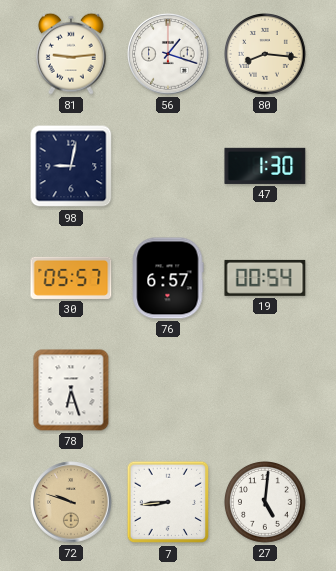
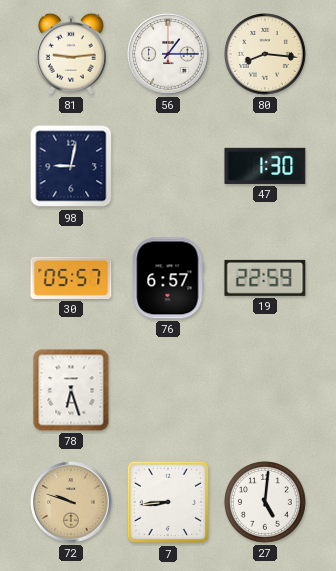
56: 1:18 -> 1:15
19: 00:54 -> 22:59
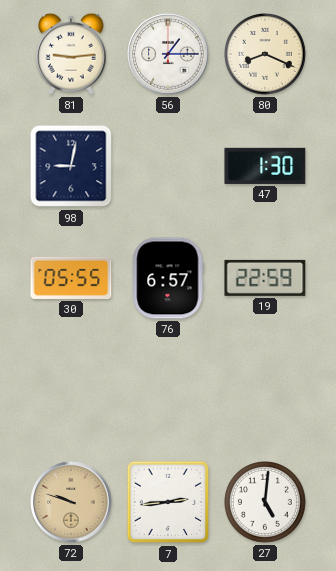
80: 8:16 -> 8:19
30: 05:57 -> 05:55
78: 6:27 -> none
7: 8:44 -> 2:44
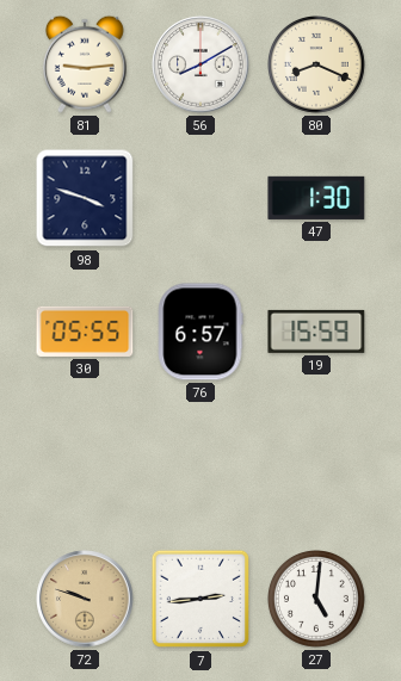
56: 1:15 -> 8:10
98: 9:02 -> 3:48
19: 22:59 -> 15:59
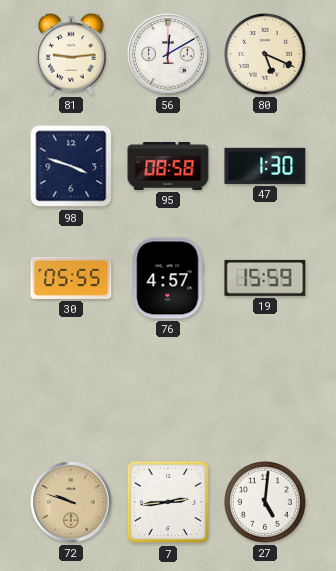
56: 8:10 -> 12:10
80: 8:19 -> 5:19
95: none -> 08:58
76: 6:57 -> 4:57
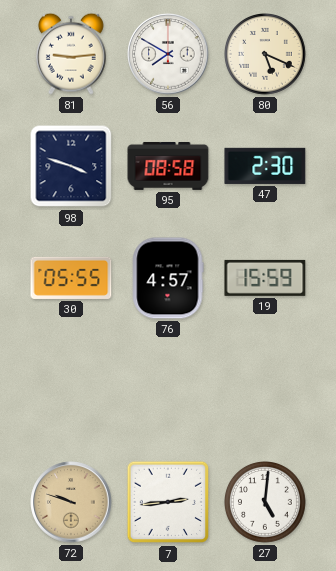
56: 12:10 -> 7:50
47: 1:30 -> 2:30
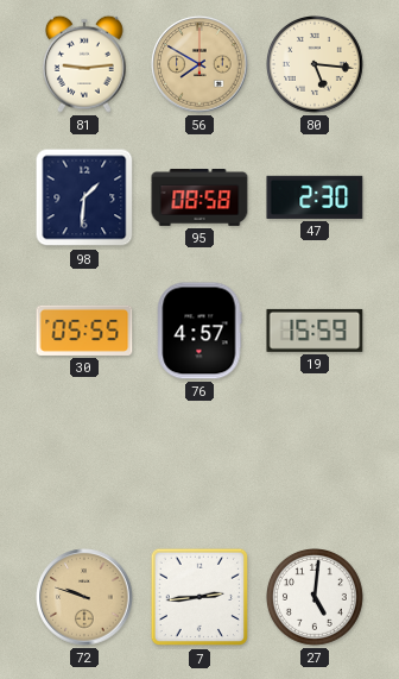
56 dial: white -> champagne
80: 5:19 -> 5:16
98: 3:48 -> 1:31
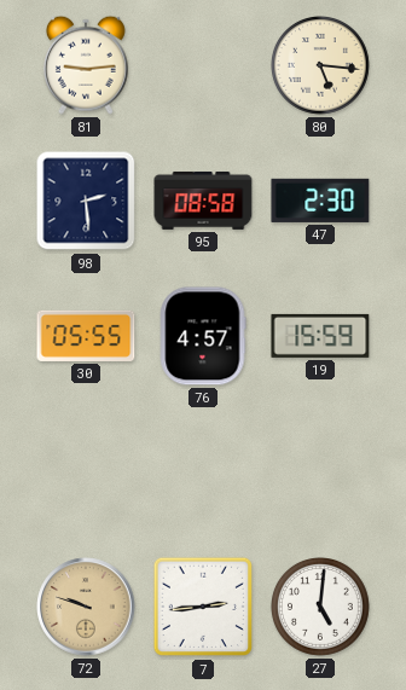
56: 7:50 -> none
98: 1:31 -> 2:29
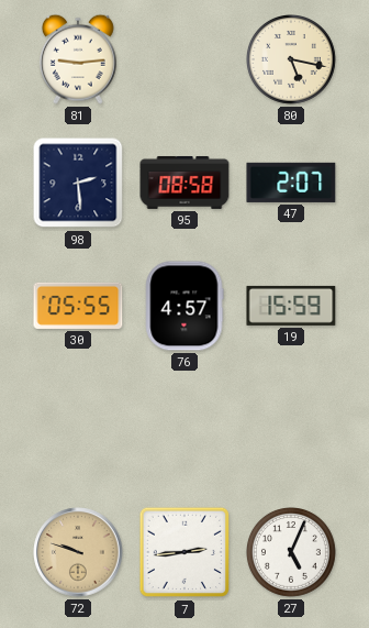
80: 5:16 -> 5:17
47: 2:30 -> 2:07
27: 5:01 -> 5:04
